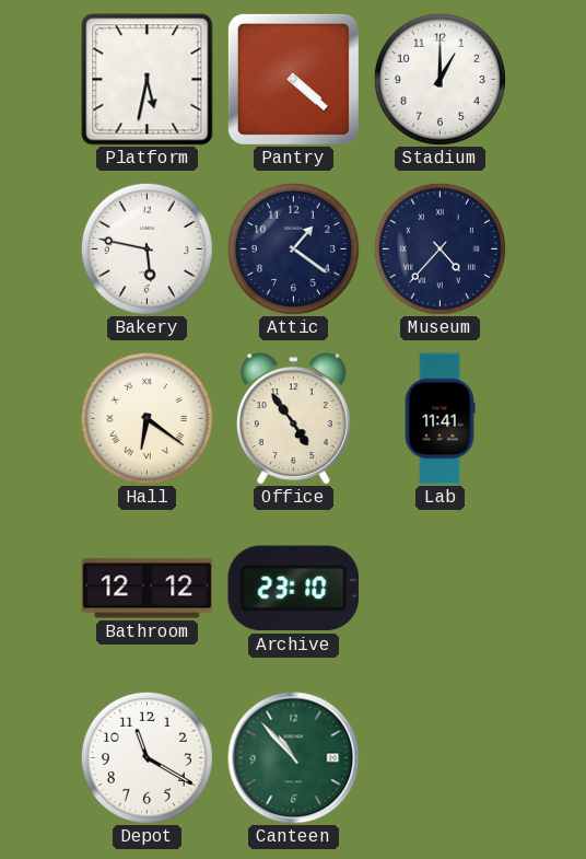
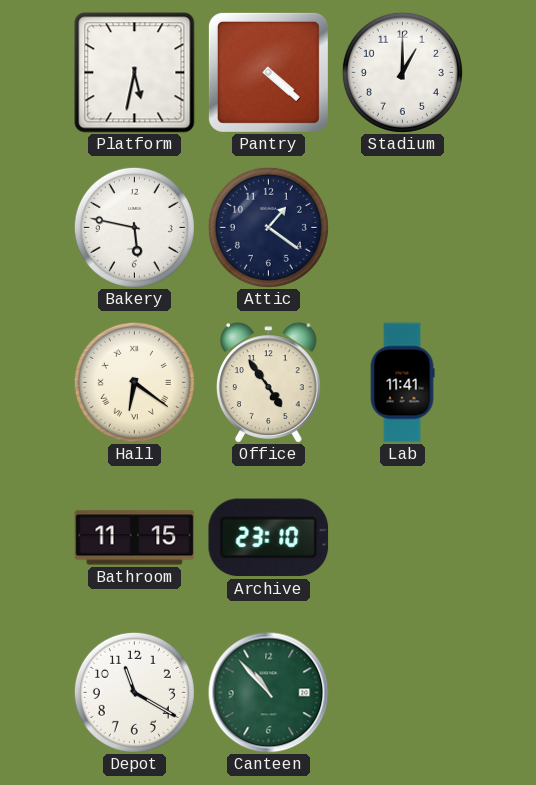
Museum: 4:37 -> none
Bathroom: 12:12 -> 11:15
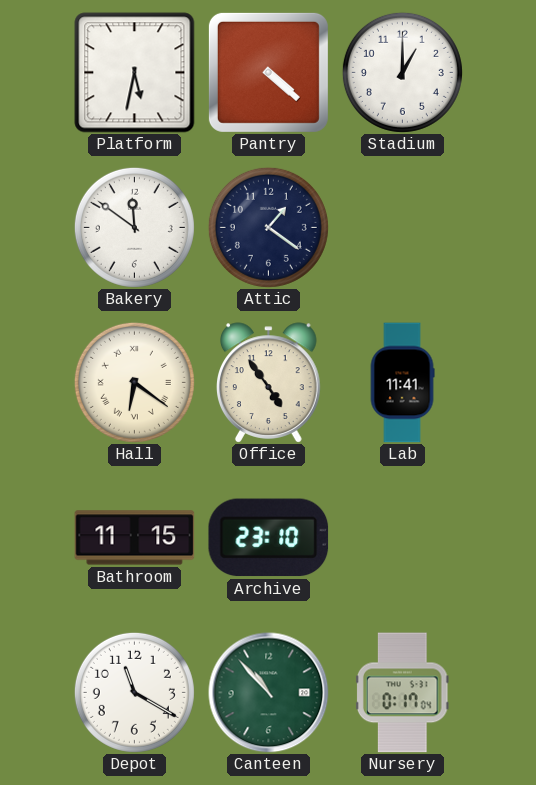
Bakery: 5:47 -> 11:51
Nursery: none -> 0:17
